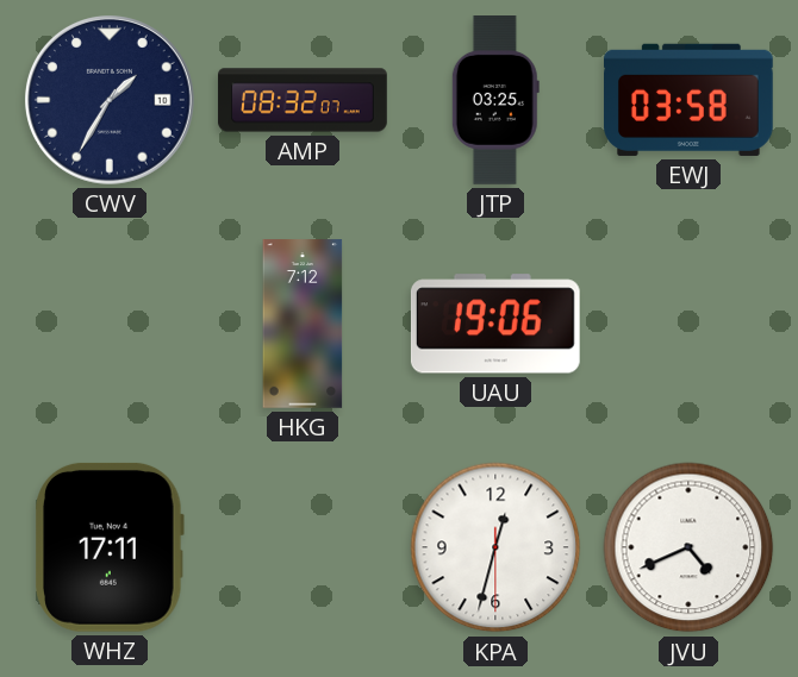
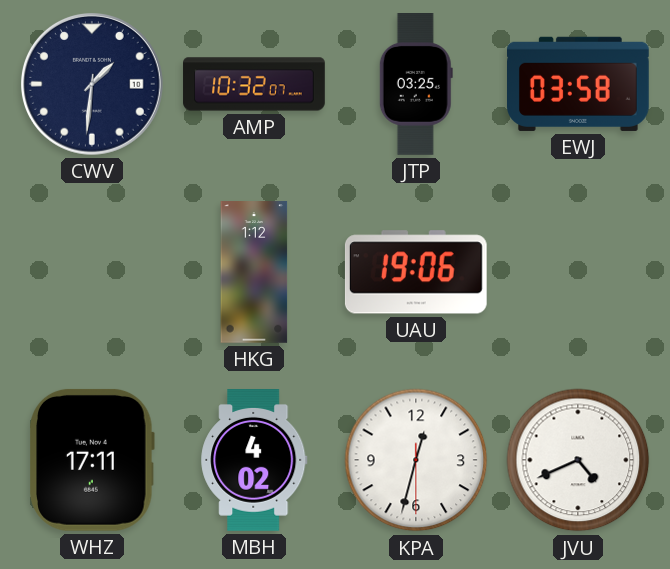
CWV: 1:35 -> 1:31
AMP: 08:32 -> 10:32
HKG: 7:12 -> 1:12
MBH: none -> 4:02
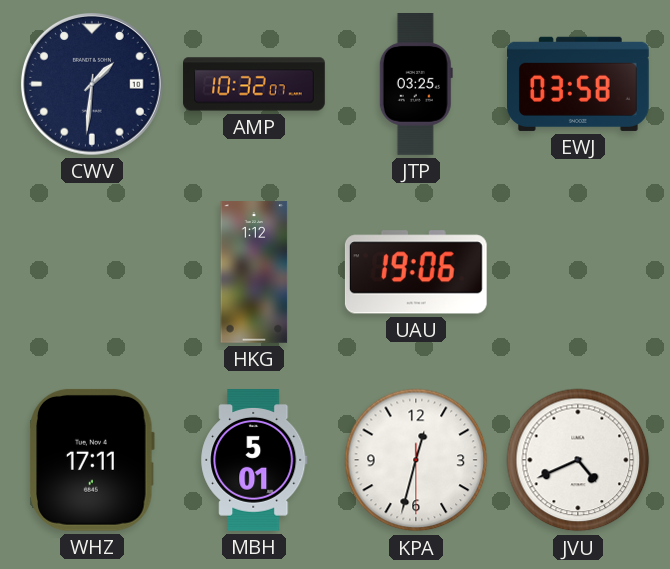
MBH: 4:02 -> 5:01
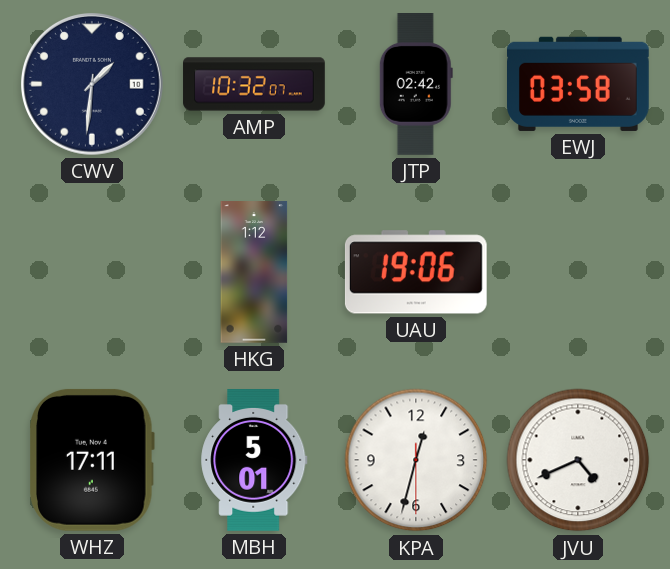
JTP: 03:25 -> 02:42
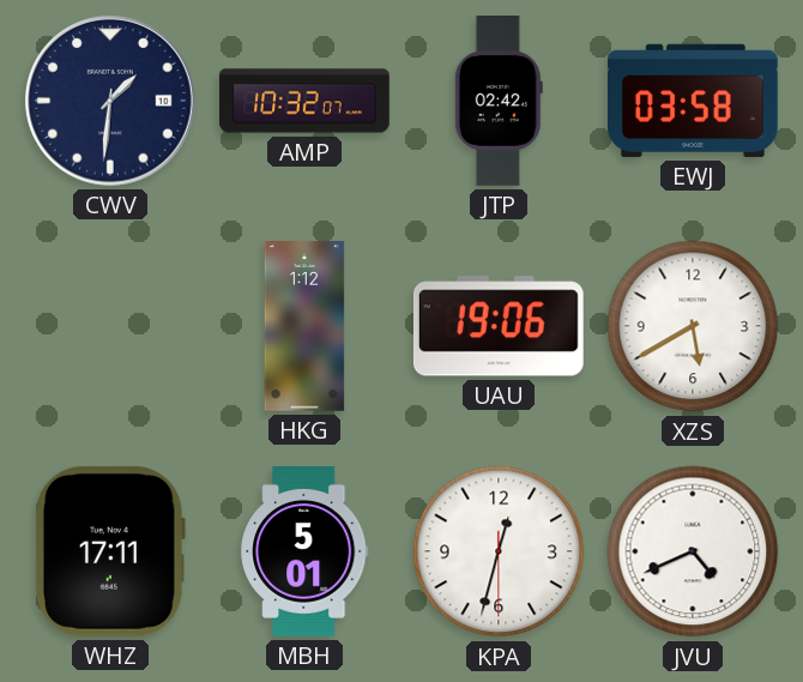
XZS: none -> 5:40
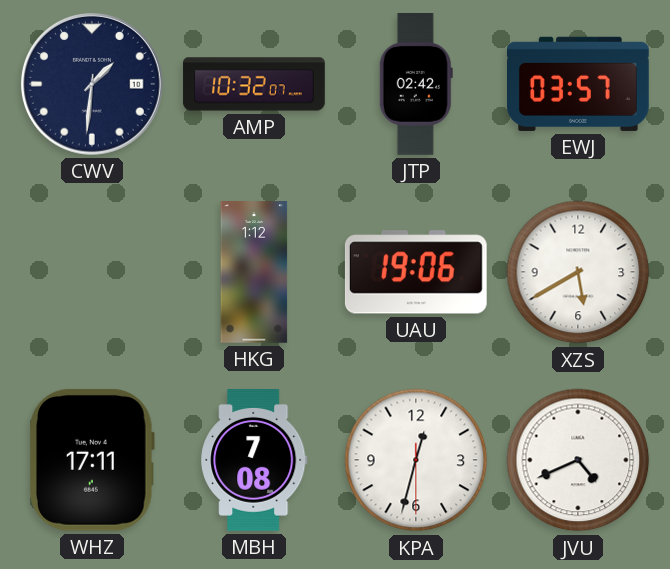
EWJ: 03:58 -> 03:57
MBH: 5:01 -> 7:08
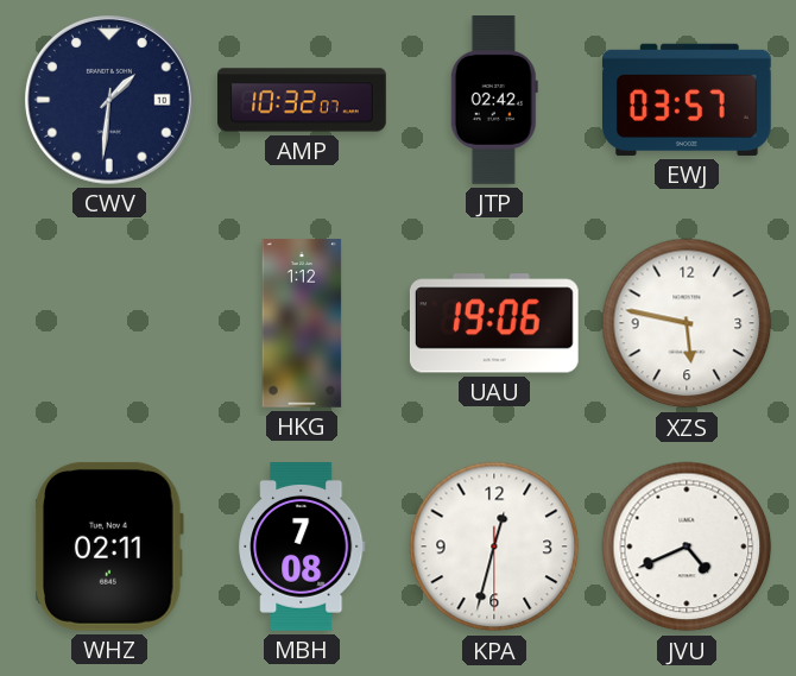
XZS: 5:40 -> 5:47
WHZ: 17:11 -> 02:11
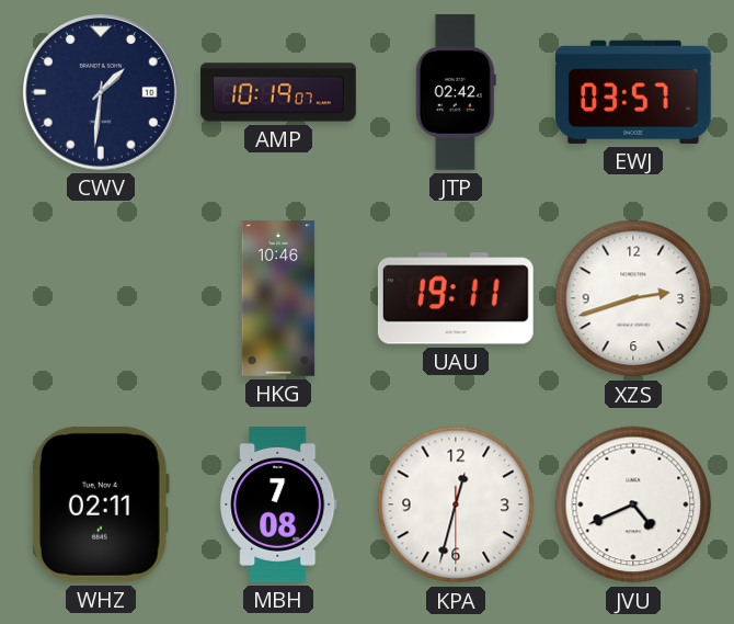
AMP: 10:32 -> 10:19
HKG: 1:12 -> 10:46
UAU: 19:06 -> 19:11
XZS: 5:47 -> 2:42
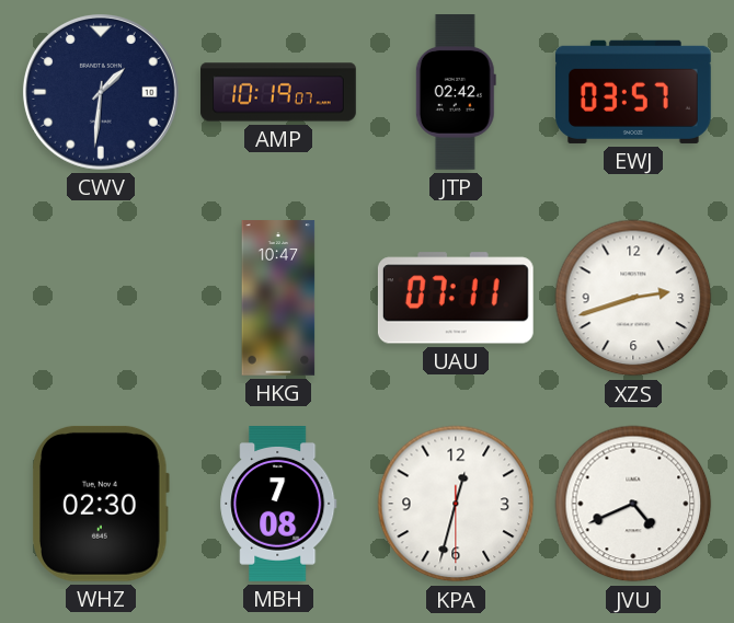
HKG: 10:46 -> 10:47
UAU: 19:11 -> 07:11
WHZ: 02:11 -> 02:30
